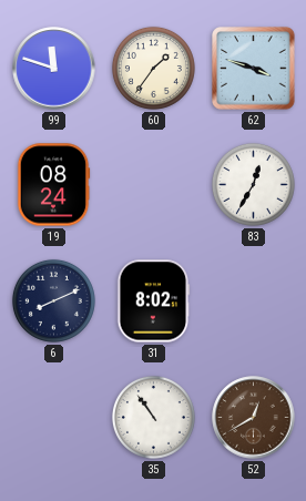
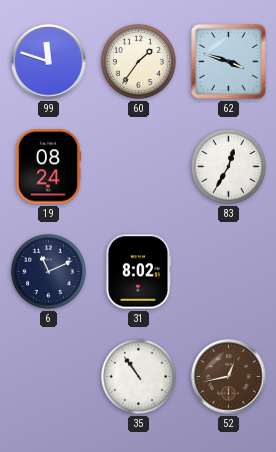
6: 8:11 -> 11:11
52: 12:40 -> 12:43
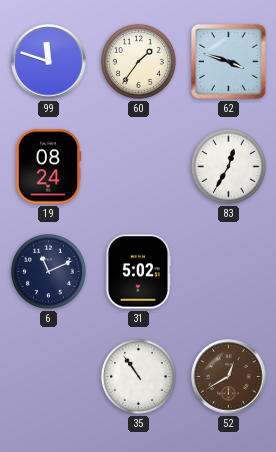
31: 8:02 -> 5:02
52: 12:43 -> 12:40
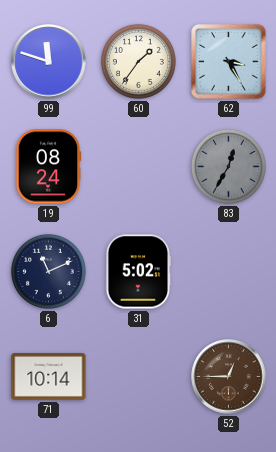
62: 3:48 -> 3:25
83 dial: white -> grey
71: none -> 10:14
35: 10:54 -> none
52: 12:40 -> 12:45
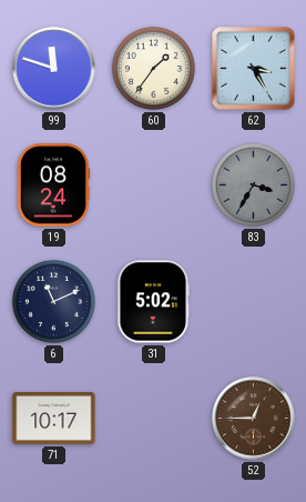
83: 12:35 -> 3:35
71: 10:14 -> 10:17
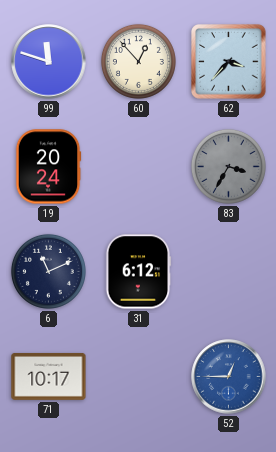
60: 1:36 -> 12:53
62: 3:25 -> 3:37
19: 08:24 -> 20:24
31: 5:02 -> 6:12
52 dial: brown -> blue
